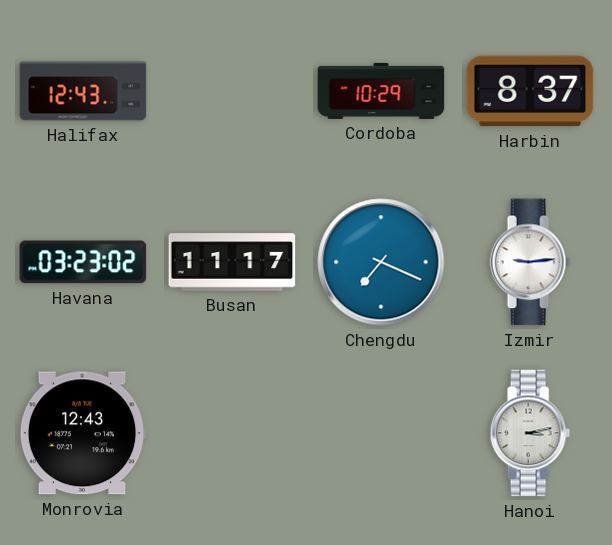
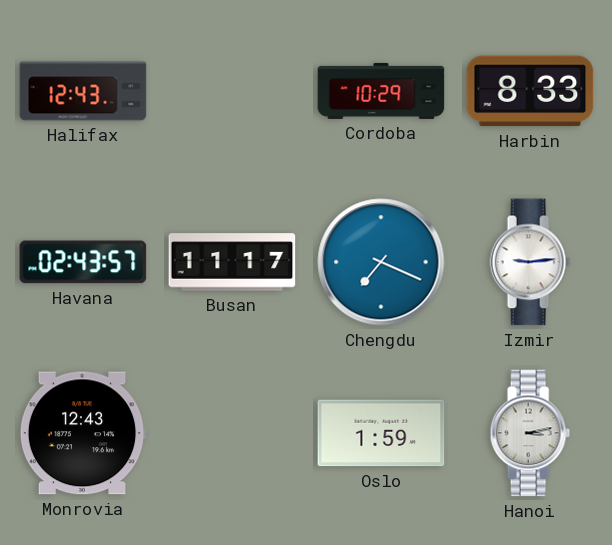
Harbin: 8:37 -> 8:33
Havana: 03:23 -> 02:43
Oslo: none -> 1:59
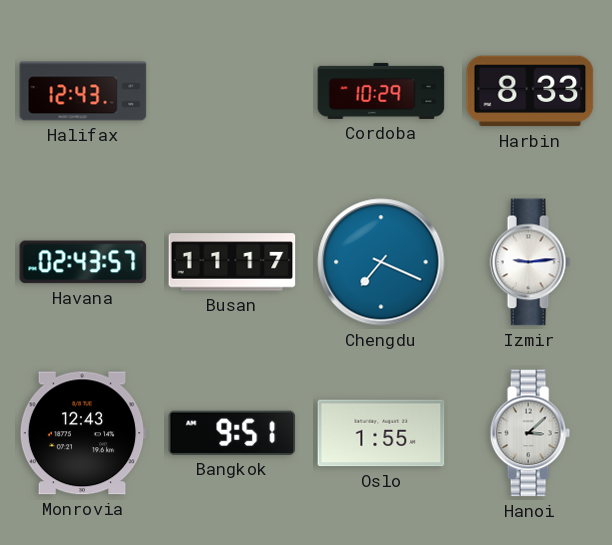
Bangkok: none -> 9:51
Oslo: 1:59 -> 1:55
Hanoi: 3:13 -> 3:08
